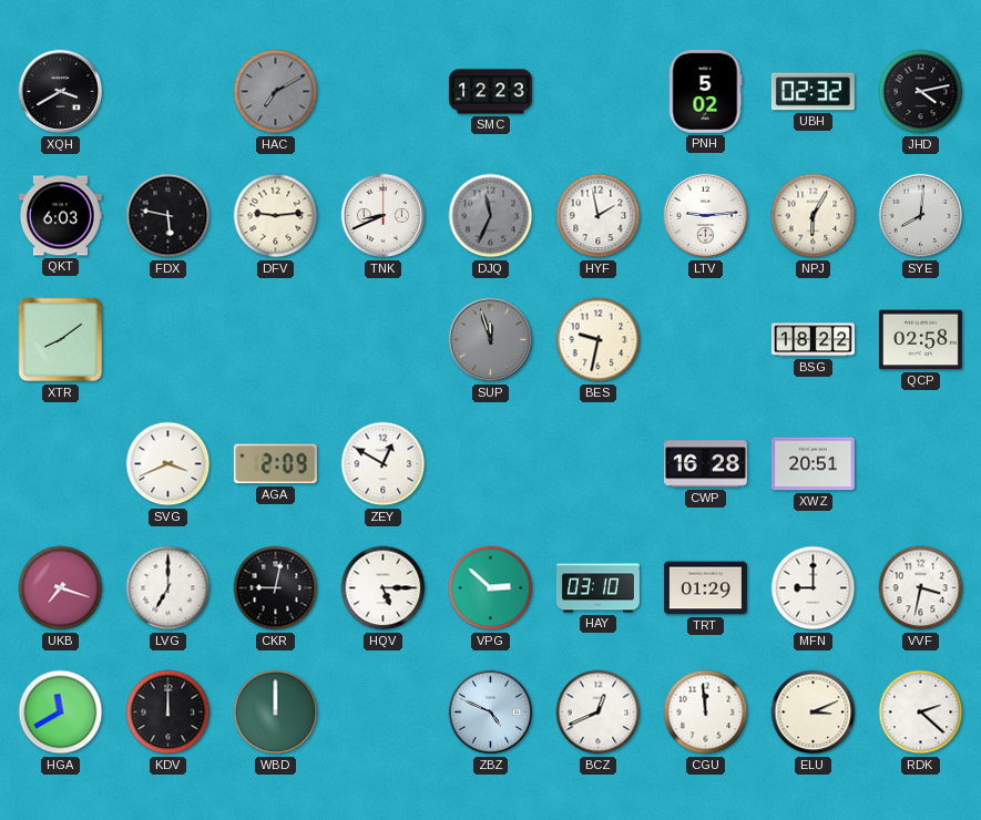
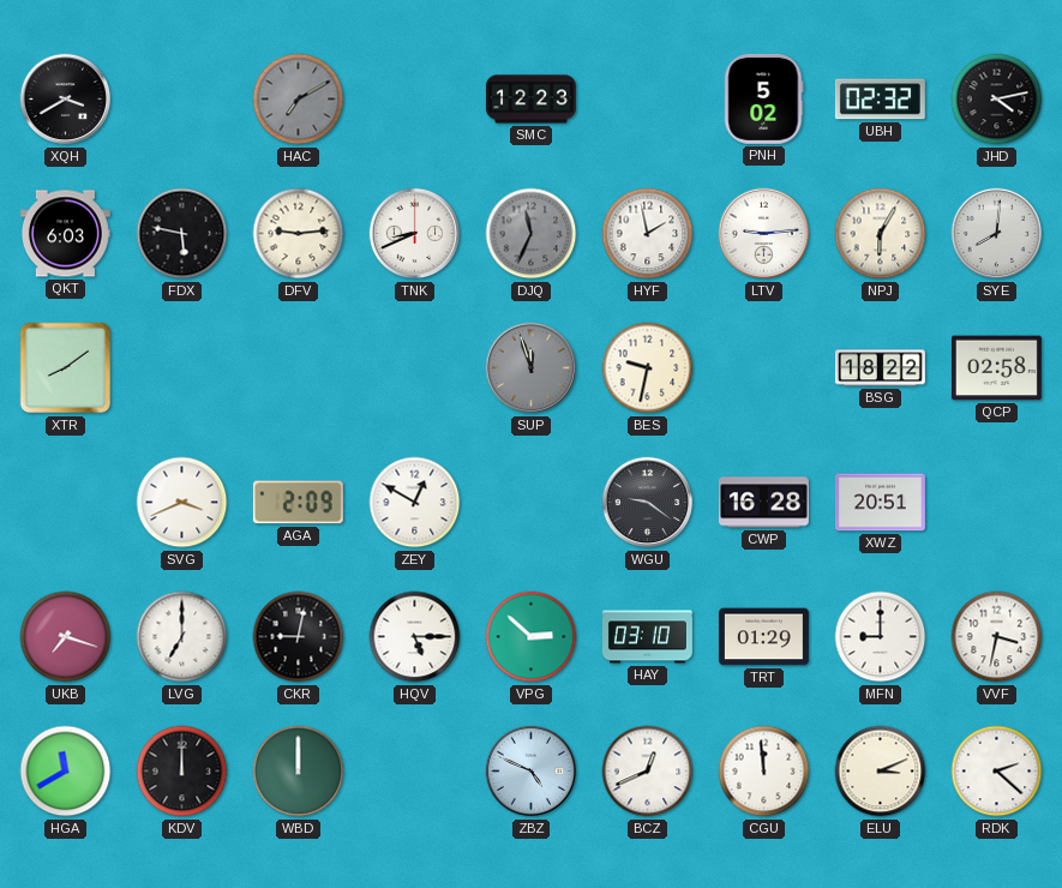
WGU: none -> 9:21
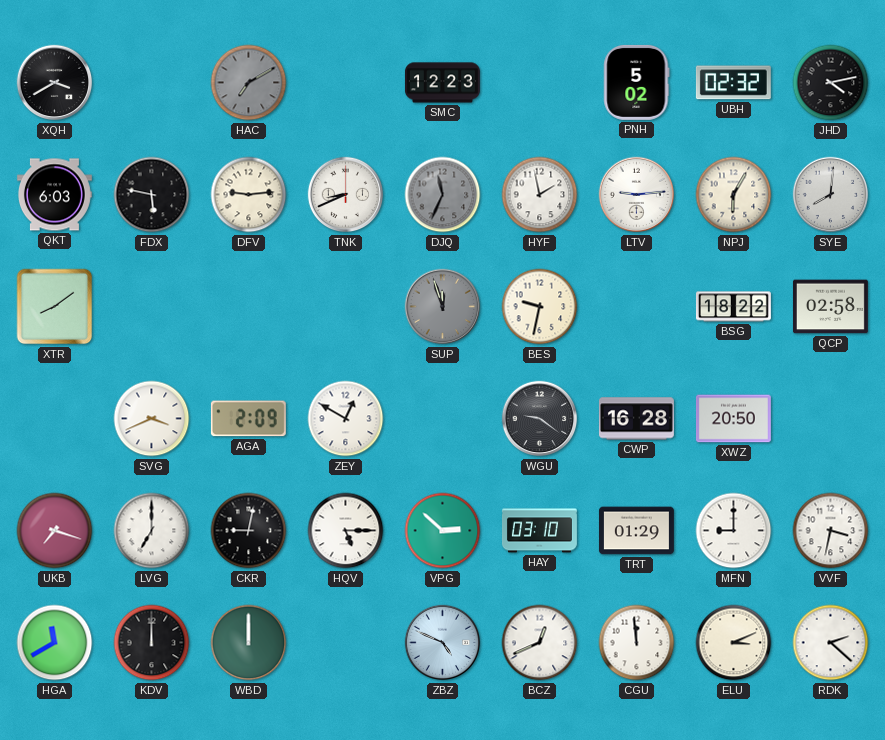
XWZ: 20:51 -> 20:50
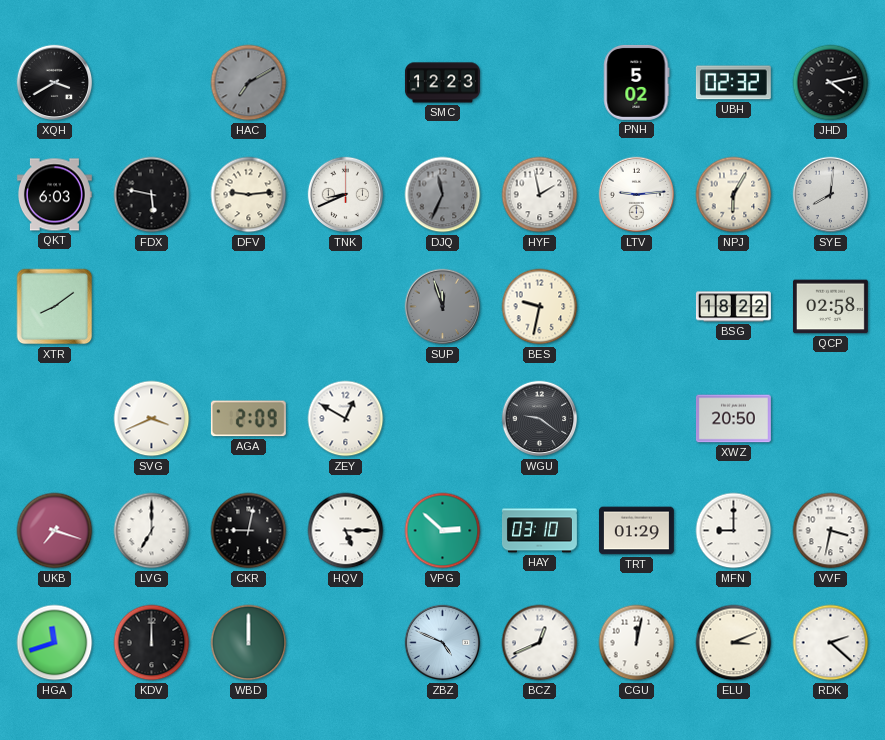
CWP: 16:28 -> none
HGA: 11:40 -> 11:42
CGU: 11:59 -> 12:02
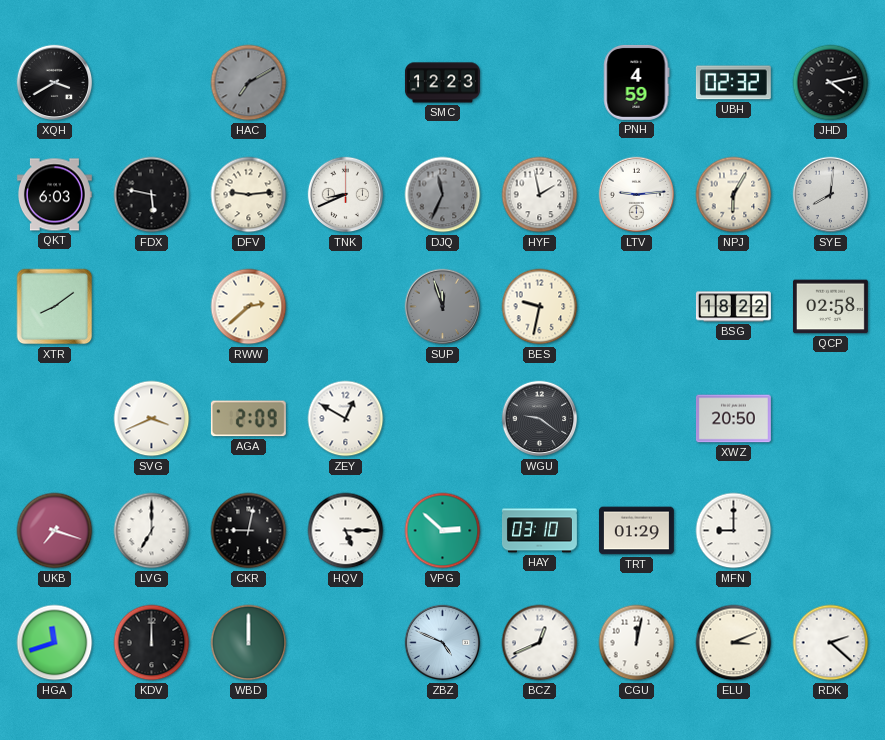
PNH: 5:02 -> 4:59
RWW: none -> 2:38
VVF: 3:32 -> none
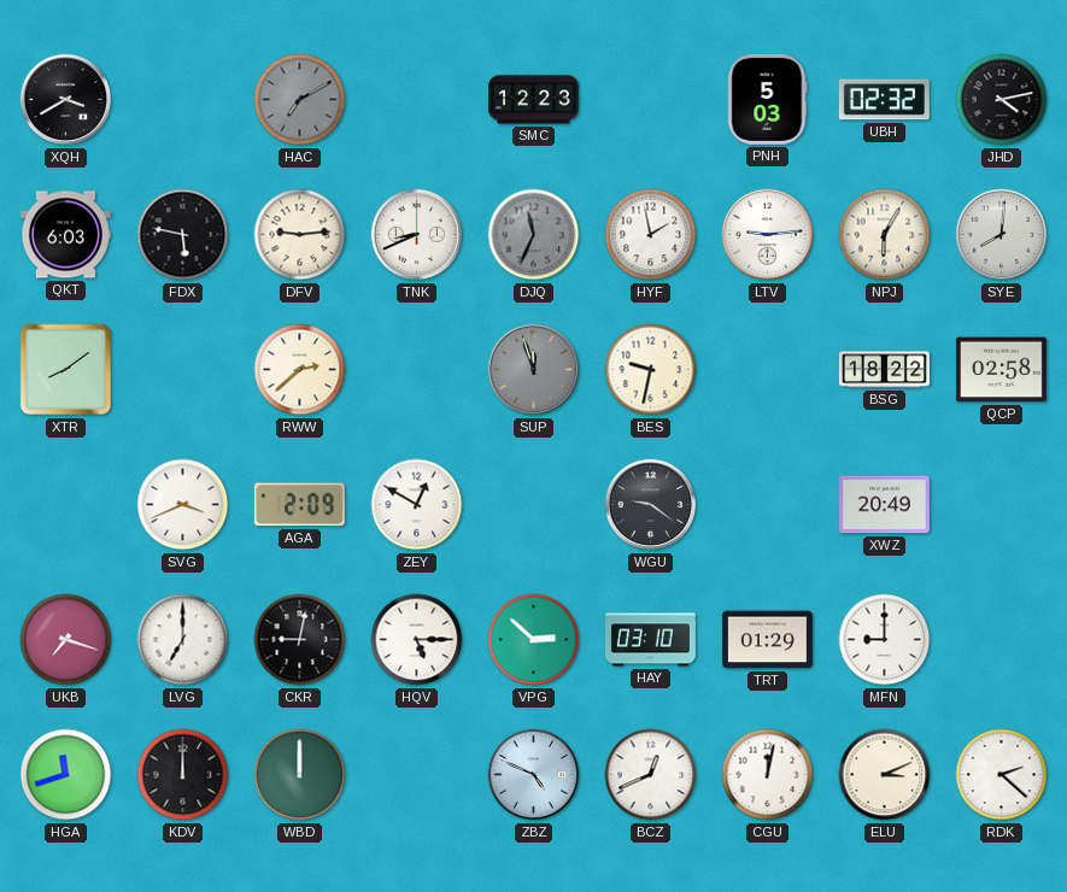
PNH: 4:59 -> 5:03
XWZ: 20:50 -> 20:49
